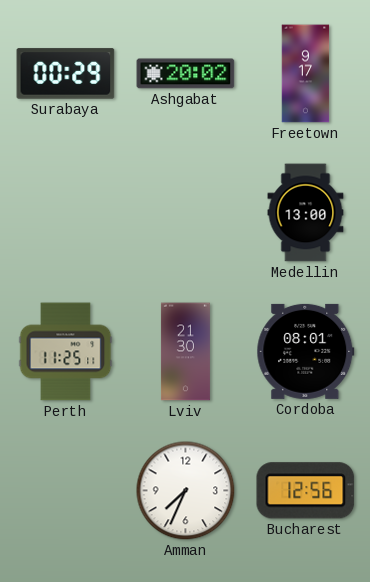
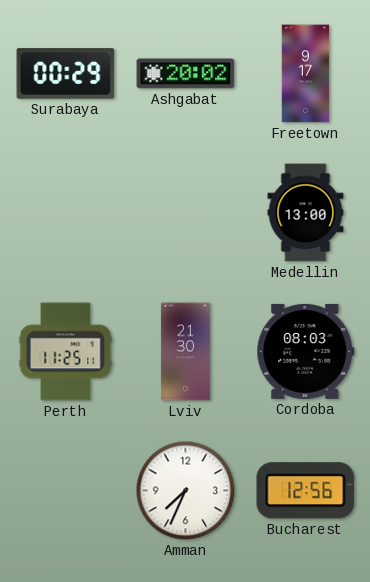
Cordoba: 08:01 -> 08:03
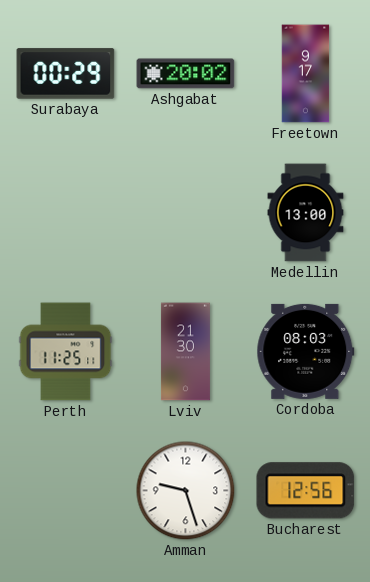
Amman: 7:34 -> 9:27
